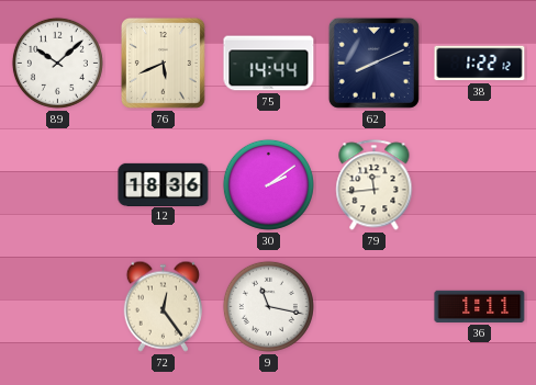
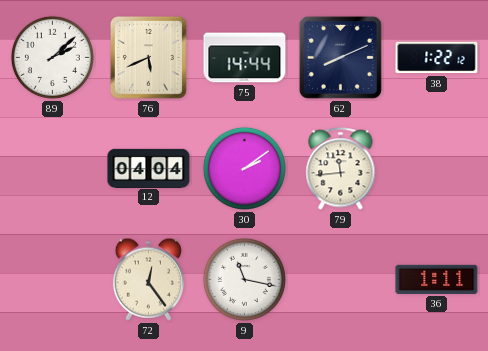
89: 10:08 -> 2:08
12: 18:36 -> 04:04
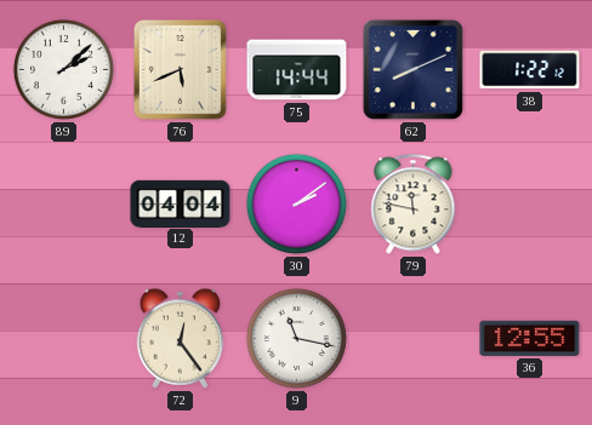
79: 11:44 -> 11:47
36: 1:11 -> 12:55
